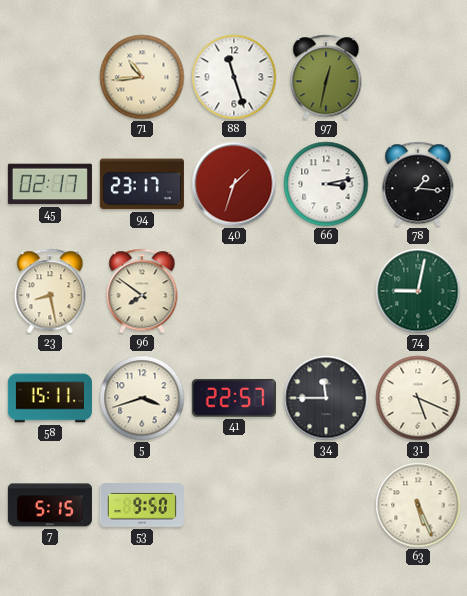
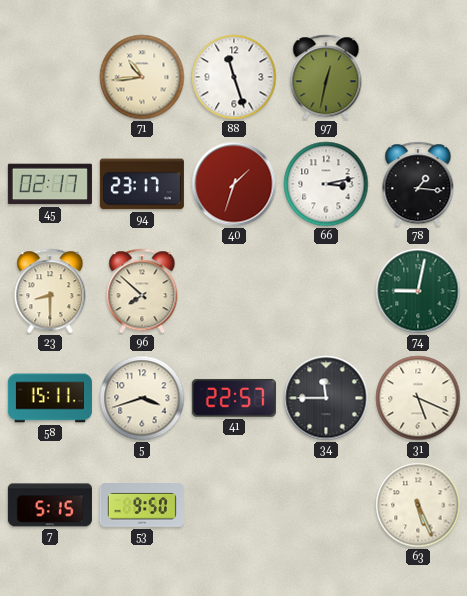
23: 8:28 -> 8:30
96: 7:51 -> 7:52
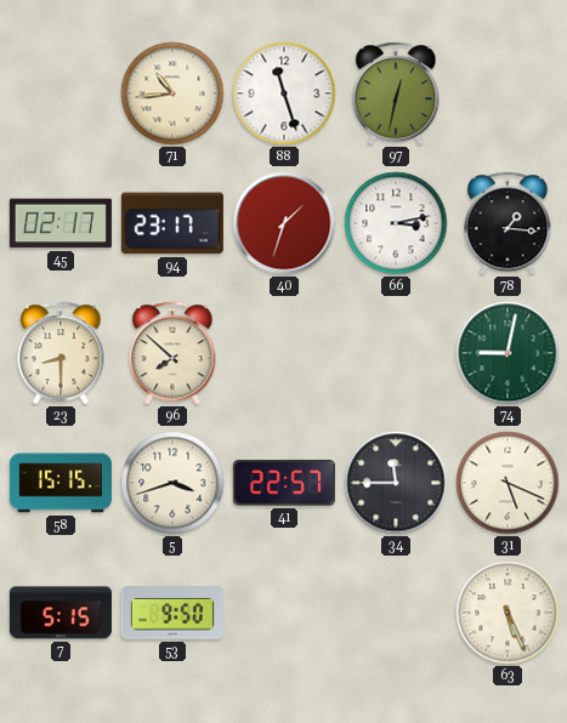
58: 15:11 -> 15:15
